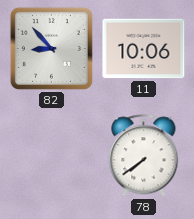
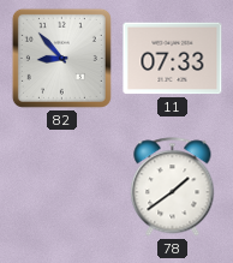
11: 10:06 -> 07:33
78: 7:39 -> 1:39
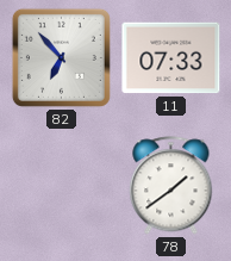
82: 8:53 -> 6:53
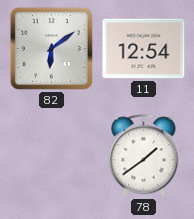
82: 6:53 -> 6:09
11: 07:33 -> 12:54
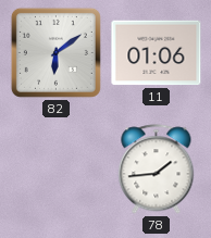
11: 12:54 -> 01:06
78: 1:39 -> 1:44
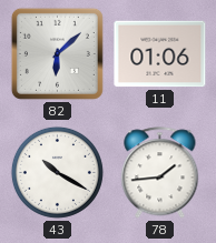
82: 6:09 -> 6:08
43: none -> 10:20
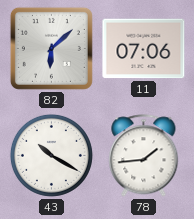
11: 01:06 -> 07:06
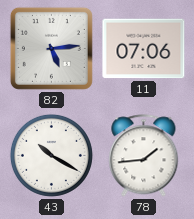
82: 6:08 -> 5:14
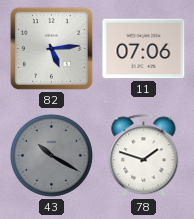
43 dial: white -> grey
78: 1:44 -> 1:48
